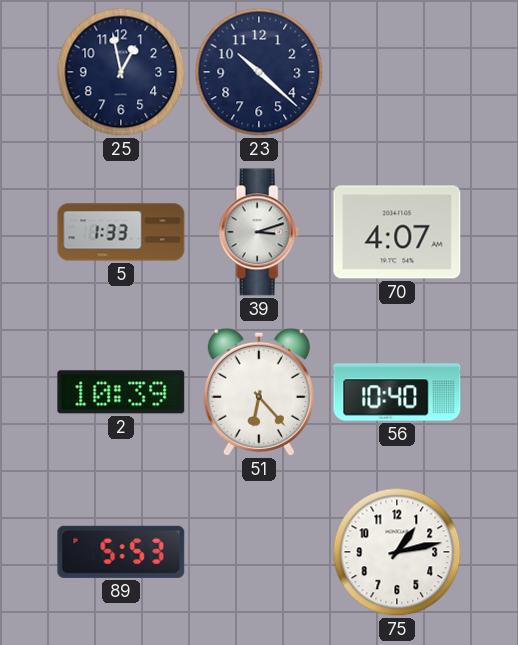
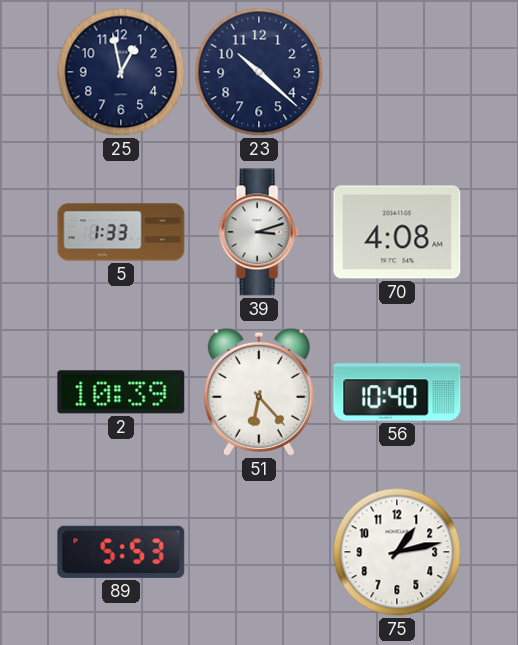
70: 4:07 -> 4:08
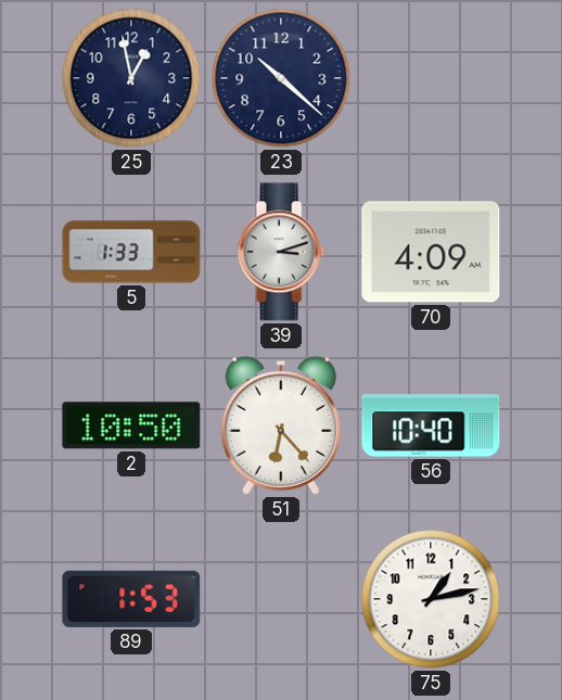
70: 4:08 -> 4:09
2: 10:39 -> 10:50
89: 5:53 -> 1:53
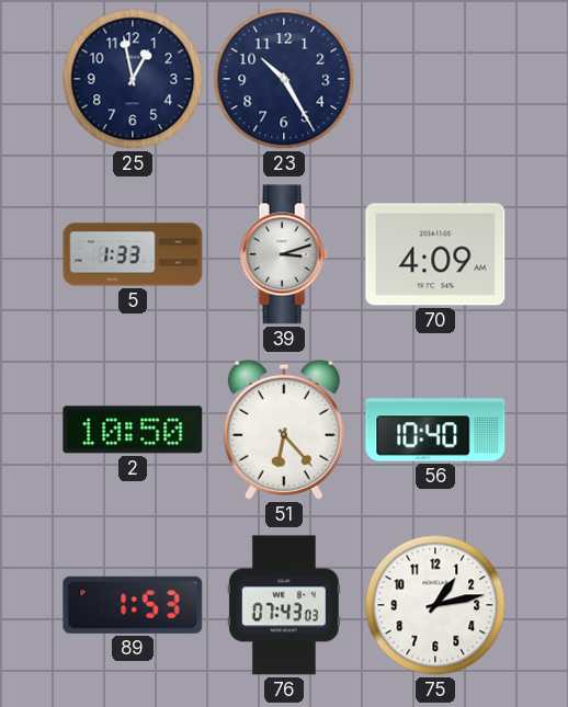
23: 10:22 -> 10:25
76: none -> 07:43
